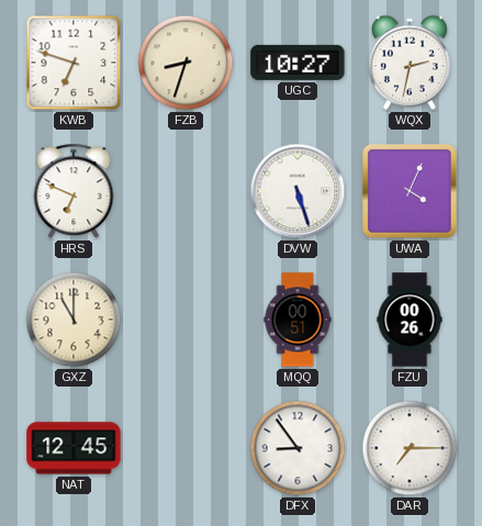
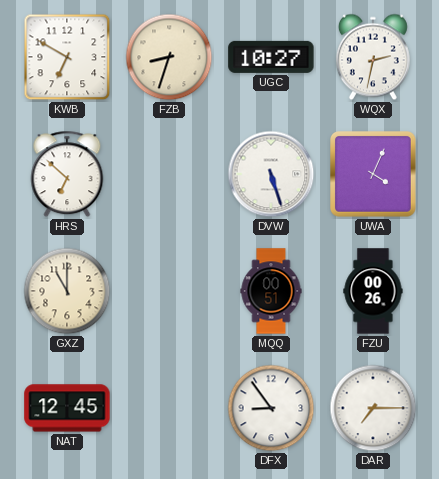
KWB: 6:48 -> 6:50
HRS: 6:49 -> 6:52
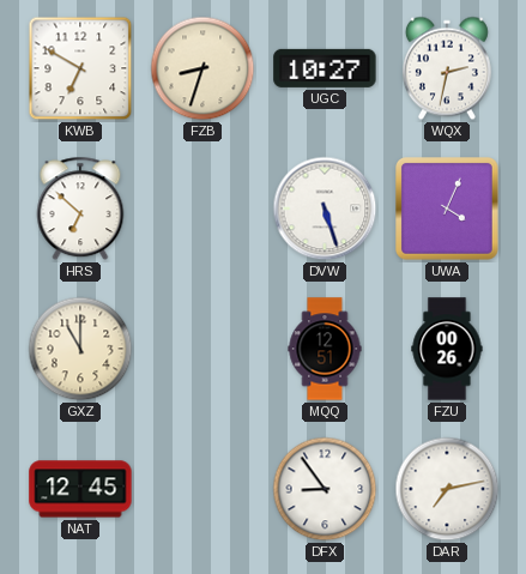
MQQ: 00:51 -> 12:51
DAR: 7:15 -> 7:13
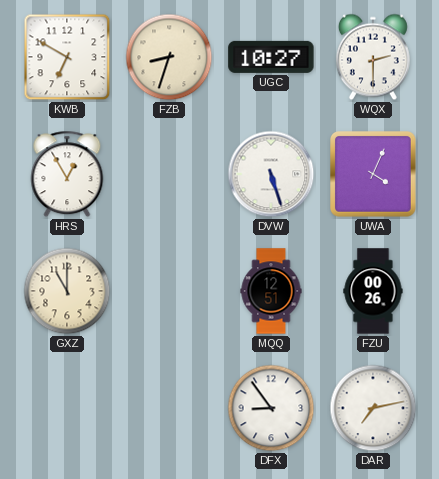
WQX: 2:32 -> 2:30
HRS: 6:52 -> 12:55
NAT: 12:45 -> none
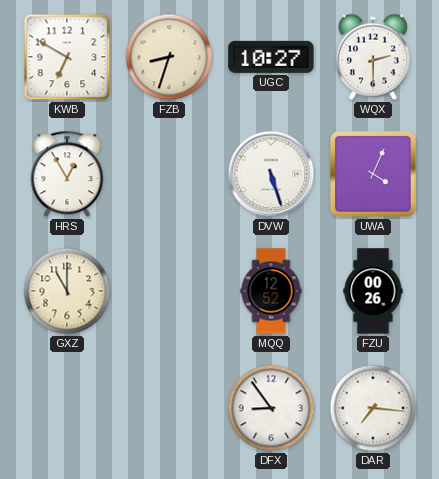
MQQ: 12:51 -> 12:52
DAR: 7:13 -> 7:16
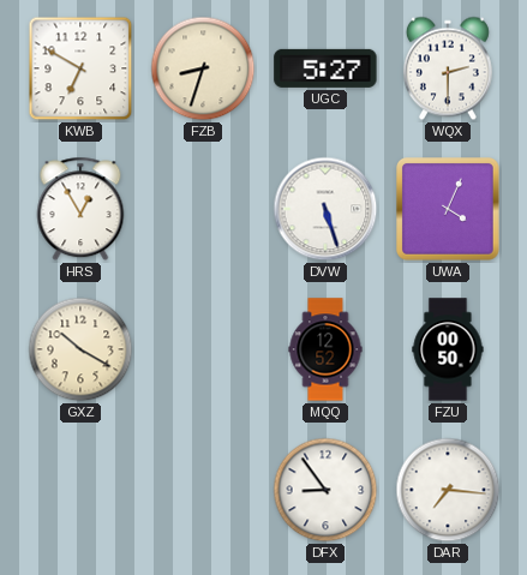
UGC: 10:27 -> 5:27
GXZ: 11:00 -> 10:20
FZU: 00:26 -> 00:50
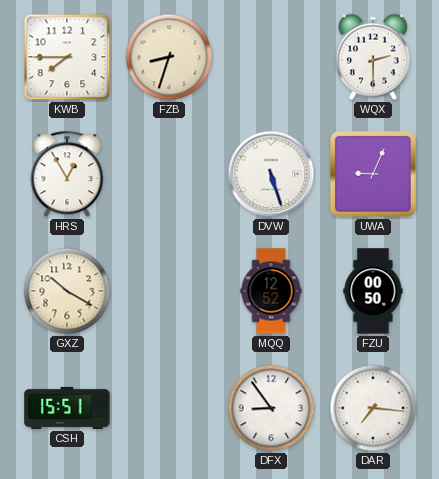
KWB: 6:50 -> 7:45
UGC: 5:27 -> none
UWA: 4:04 -> 9:04
CSH: none -> 15:51
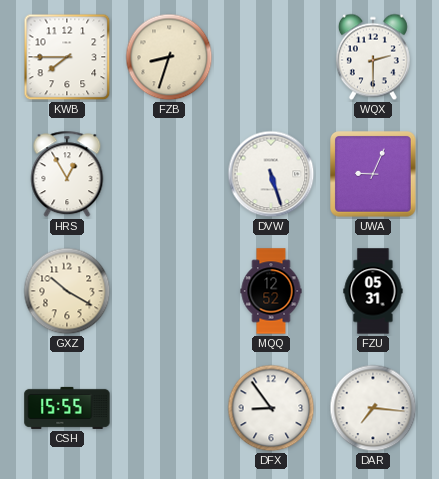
FZU: 00:50 -> 05:31
CSH: 15:51 -> 15:55
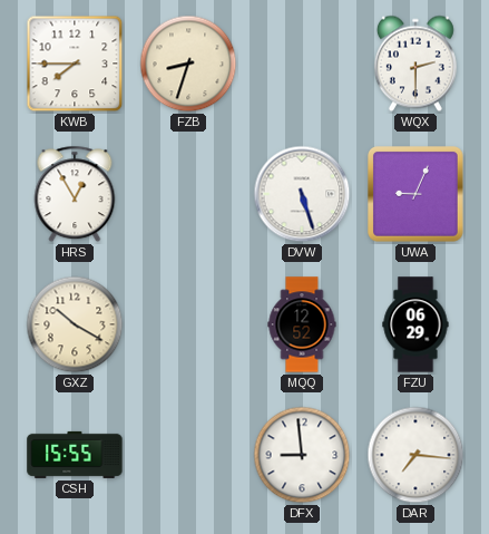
FZU: 05:31 -> 06:29
DFX: 8:54 -> 8:59
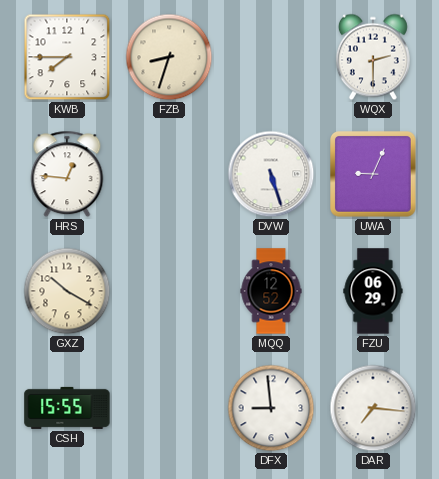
HRS: 12:55 -> 12:46
